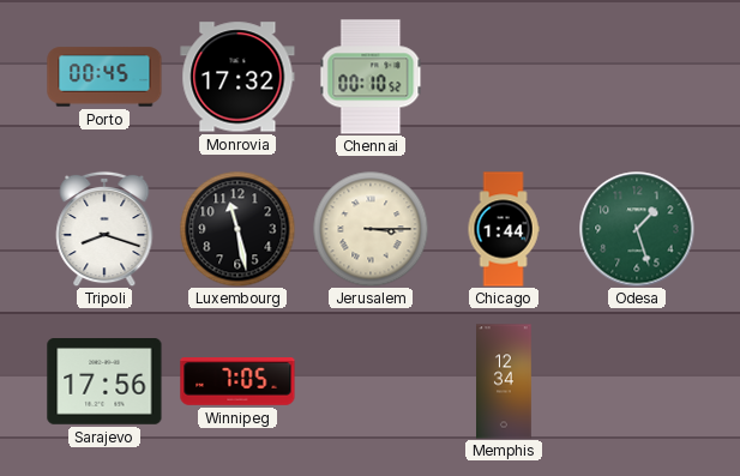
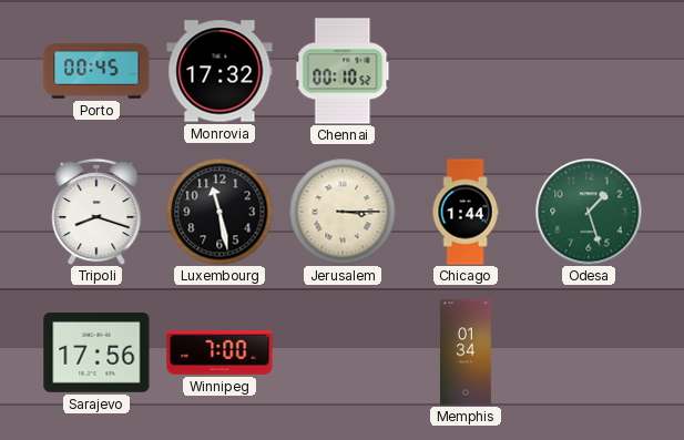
Winnipeg: 7:05 -> 7:00
Memphis: 12:34 -> 01:34
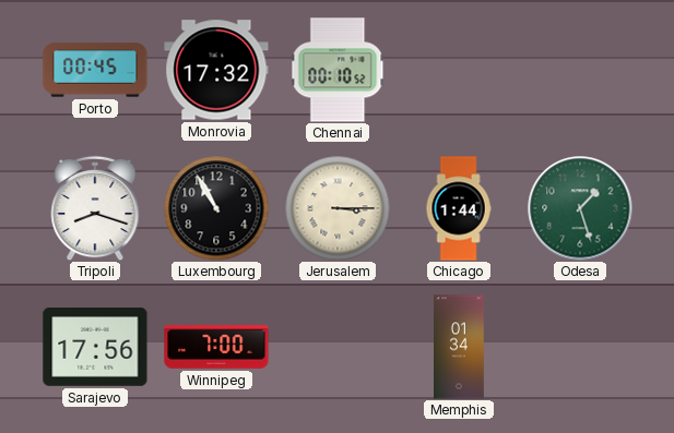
Luxembourg: 11:28 -> 10:55
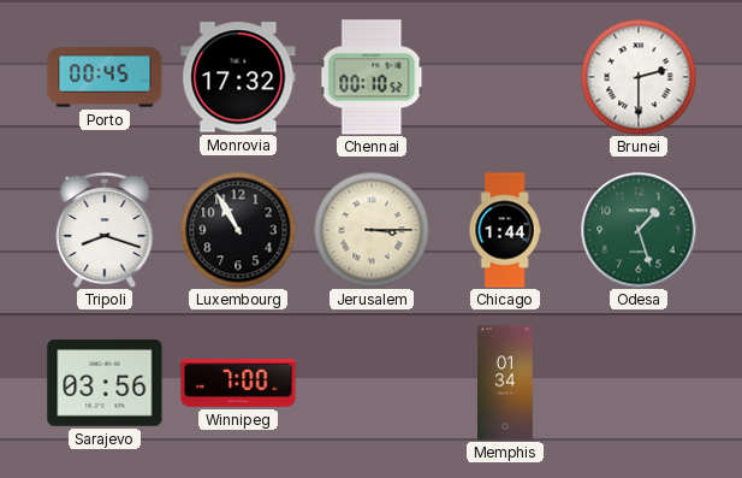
Brunei: none -> 2:30
Sarajevo: 17:56 -> 03:56
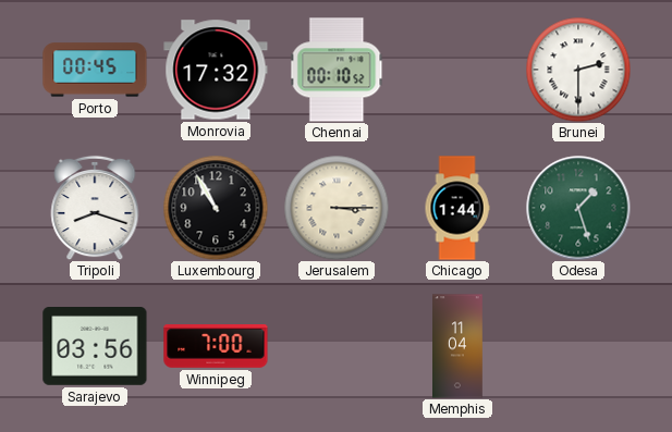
Memphis: 01:34 -> 11:04
